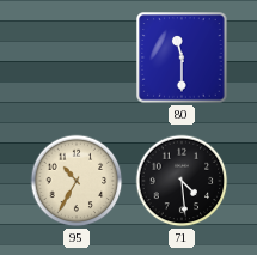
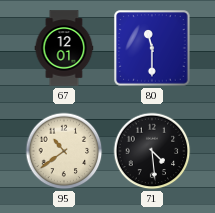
67: none -> 12:01
95: 10:35 -> 10:39
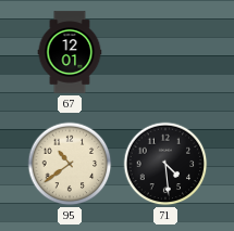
80: 11:30 -> none
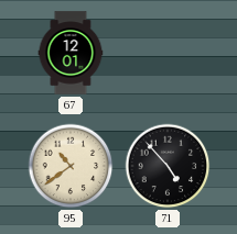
71: 4:29 -> 4:53
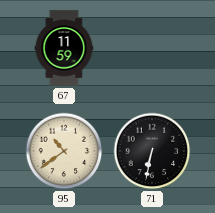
67: 12:01 -> 11:59
71: 4:53 -> 6:32
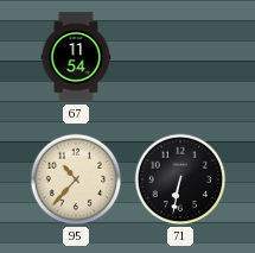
67: 11:59 -> 11:54
95: 10:39 -> 10:37
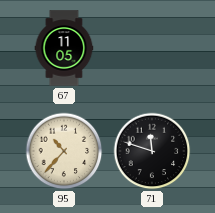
67: 11:54 -> 11:05
71: 6:32 -> 11:48
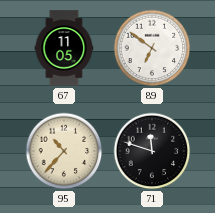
89: none -> 6:51
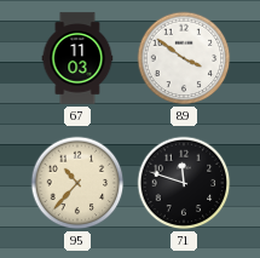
67: 11:05 -> 11:03
89: 6:51 -> 3:51
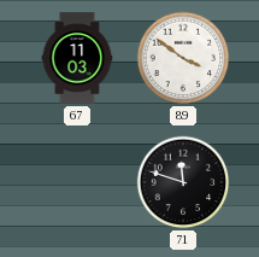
95: 10:37 -> none
